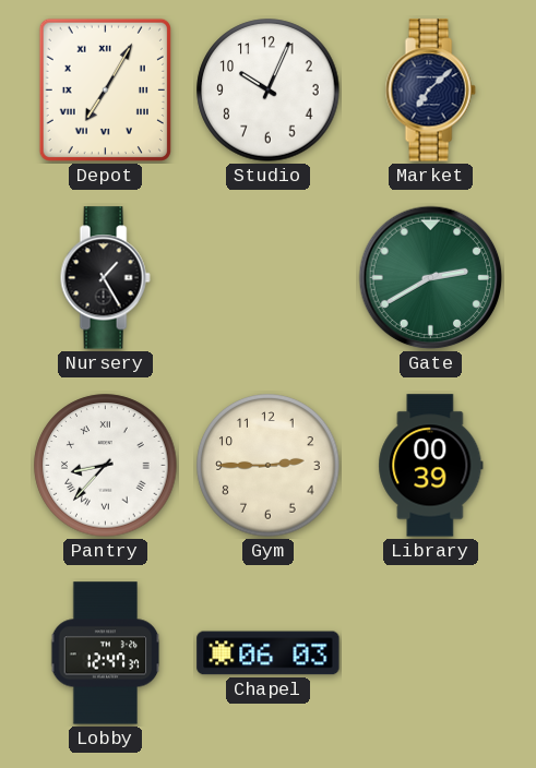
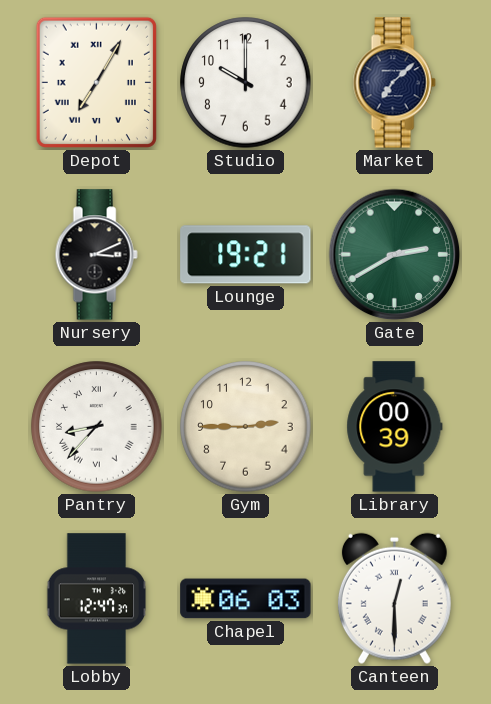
Studio: 10:04 -> 10:00
Nursery: 1:25 -> 3:11
Lounge: none -> 19:21
Canteen: none -> 12:30
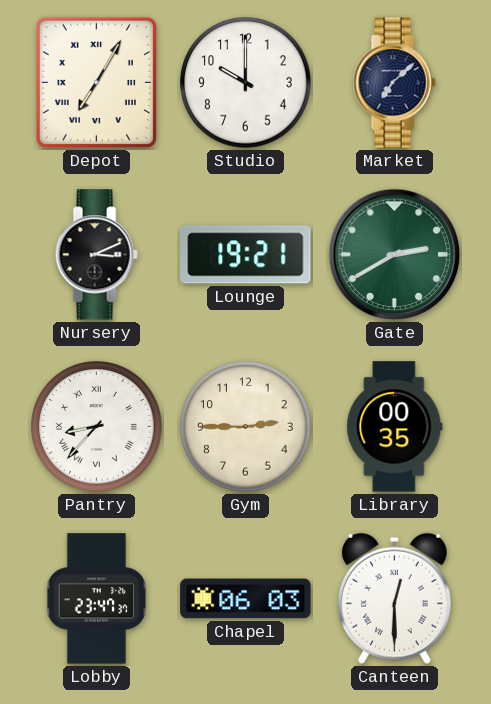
Library: 00:39 -> 00:35
Lobby: 12:47 -> 23:47
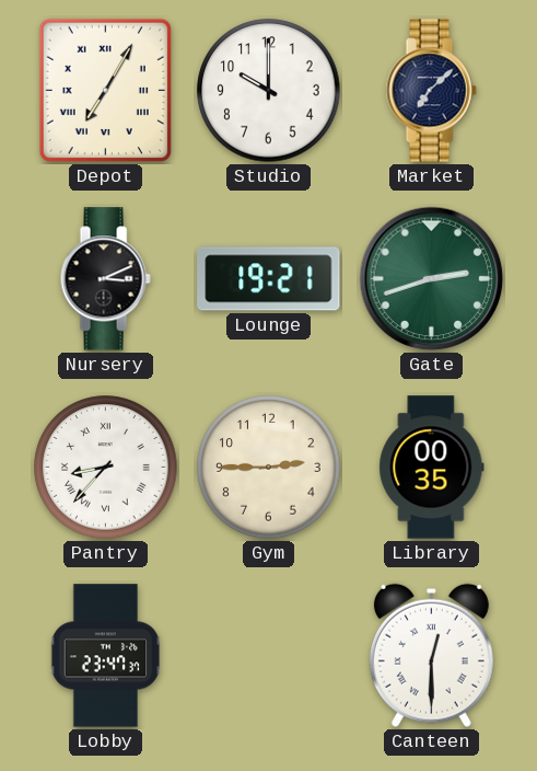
Gate: 2:40 -> 2:42
Chapel: 06:03 -> none
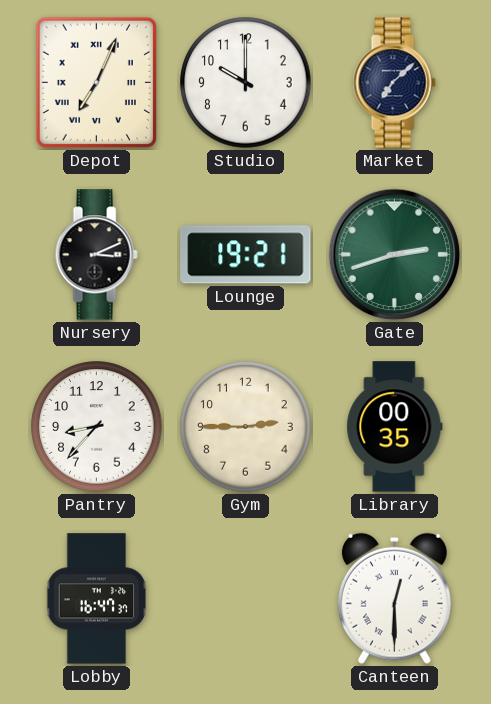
Depot: 7:05 -> 7:04
Pantry numerals: Roman -> Arabic
Lobby: 23:47 -> 16:47
